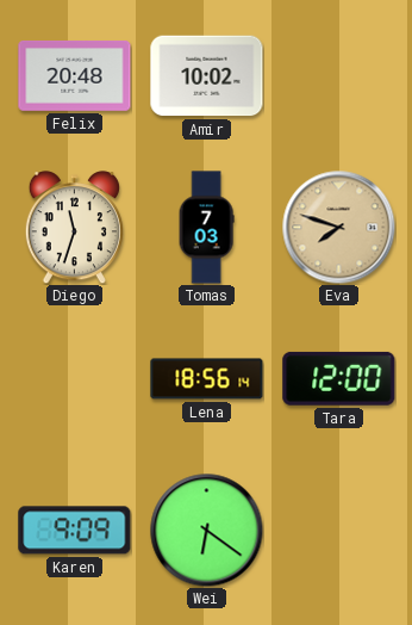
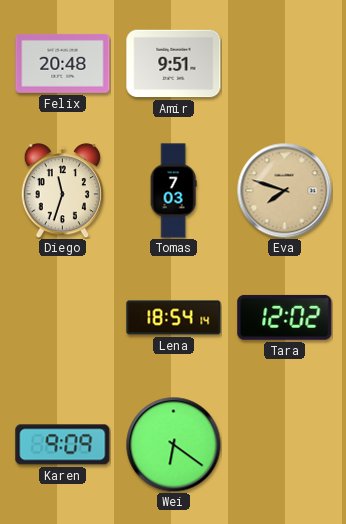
Amir: 10:02 -> 9:51
Lena: 18:56 -> 18:54
Tara: 12:00 -> 12:02
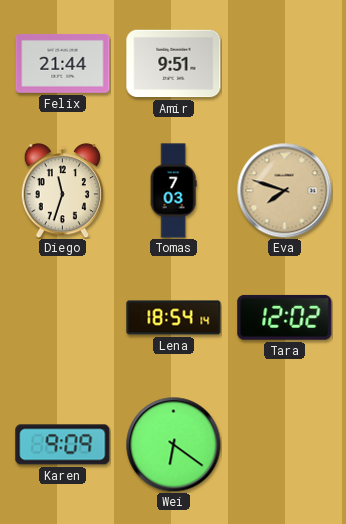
Felix: 20:48 -> 21:44
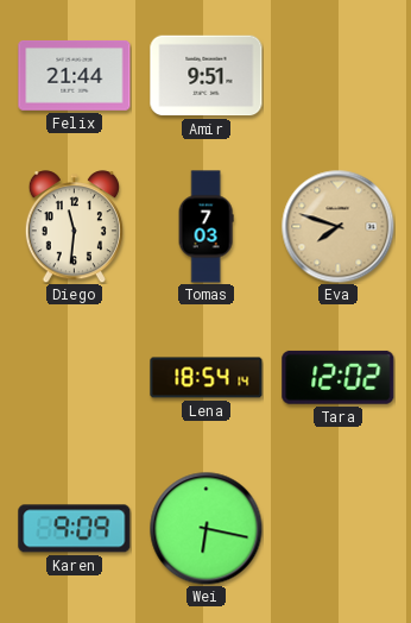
Diego: 11:33 -> 11:31
Wei: 6:21 -> 6:17
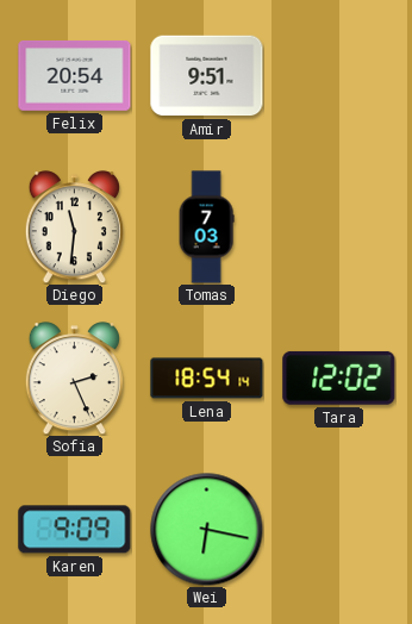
Felix: 21:44 -> 20:54
Eva: 7:48 -> none
Sofia: none -> 2:26
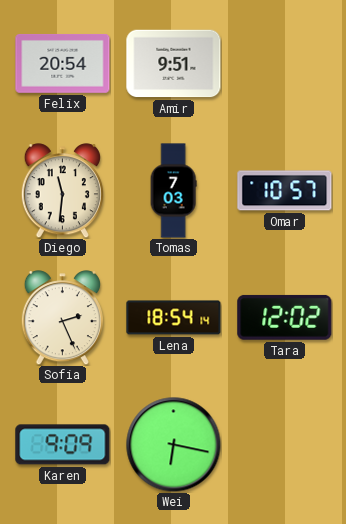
Omar: none -> 10:57
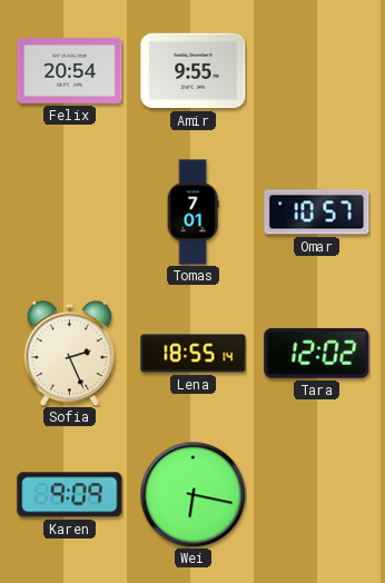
Amir: 9:51 -> 9:55
Diego: 11:31 -> none
Tomas: 7:03 -> 7:01
Lena: 18:54 -> 18:55
